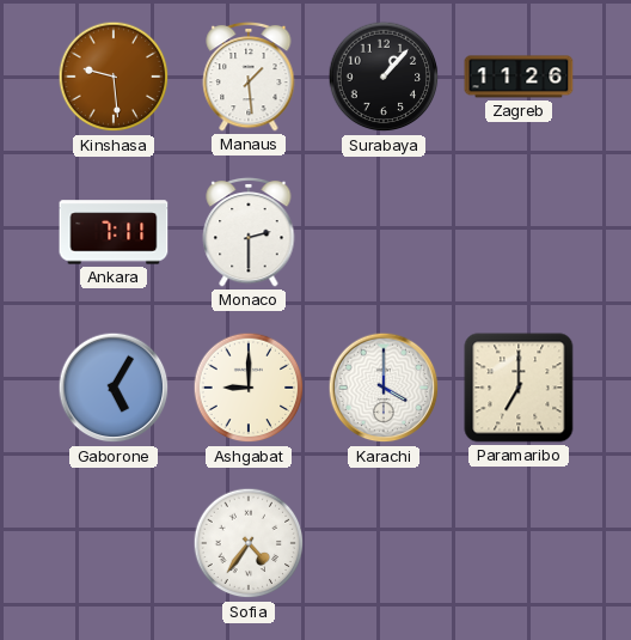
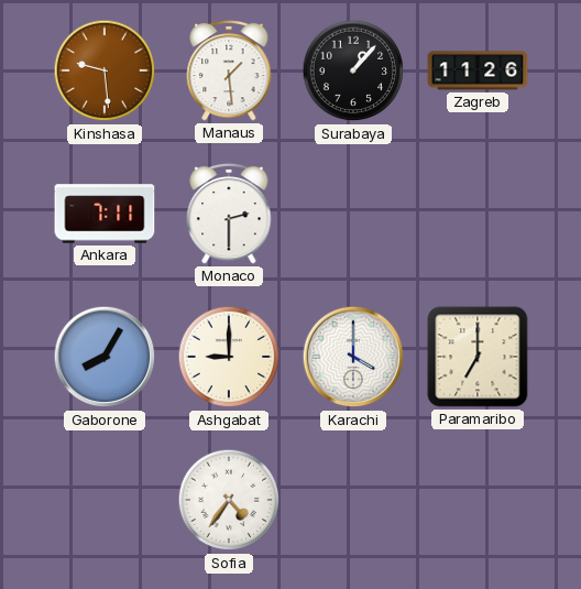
Gaborone: 5:05 -> 8:05
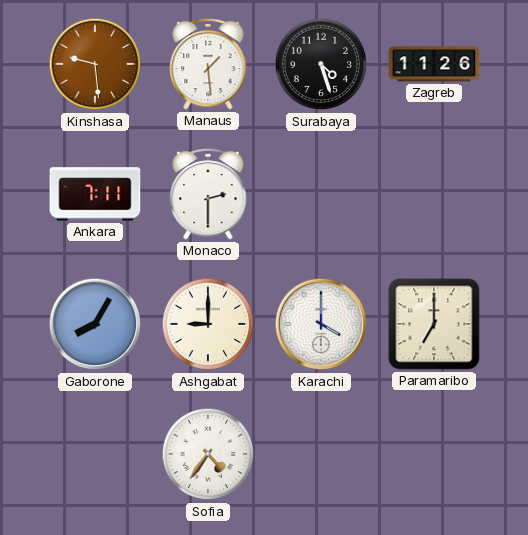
Surabaya: 1:07 -> 4:27
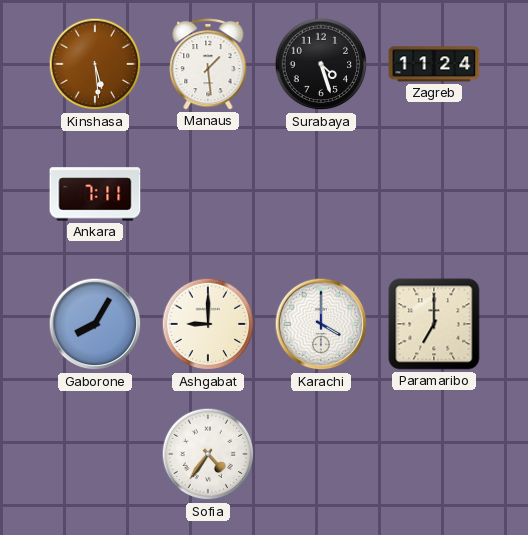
Kinshasa: 9:29 -> 5:29
Zagreb: 11:26 -> 11:24
Monaco: 2:30 -> none
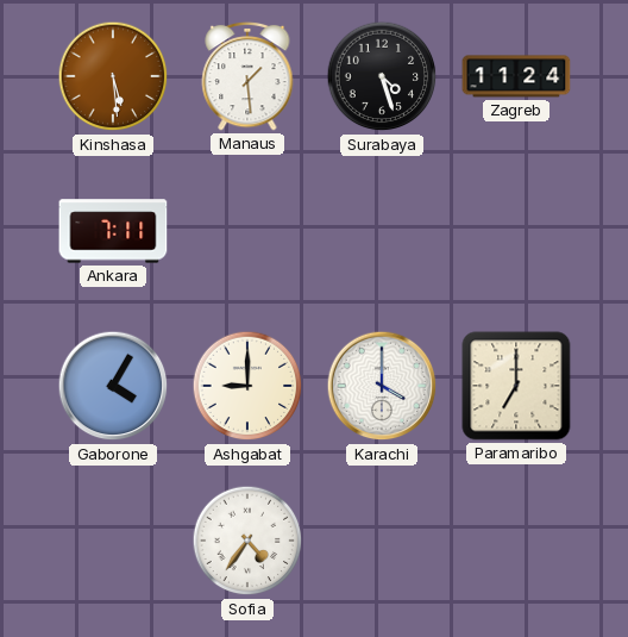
Gaborone: 8:05 -> 4:05
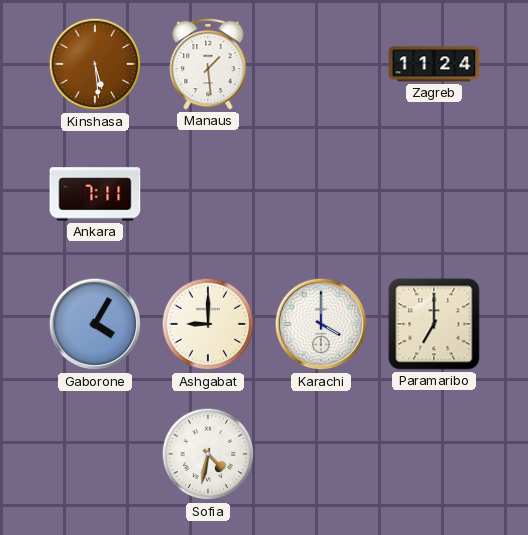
Surabaya: 4:27 -> none
Sofia: 4:36 -> 4:32
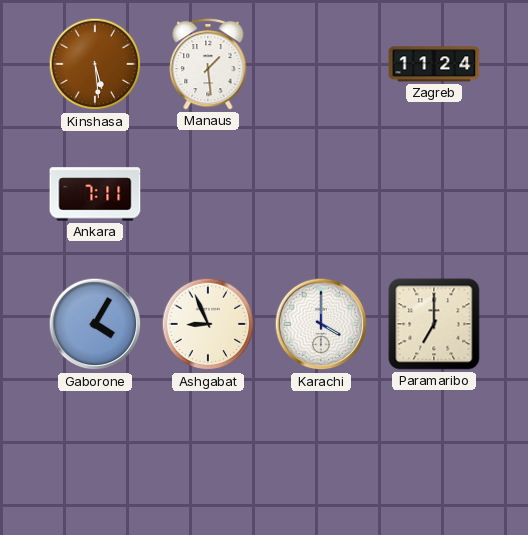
Ashgabat: 9:00 -> 8:56
Sofia: 4:32 -> none
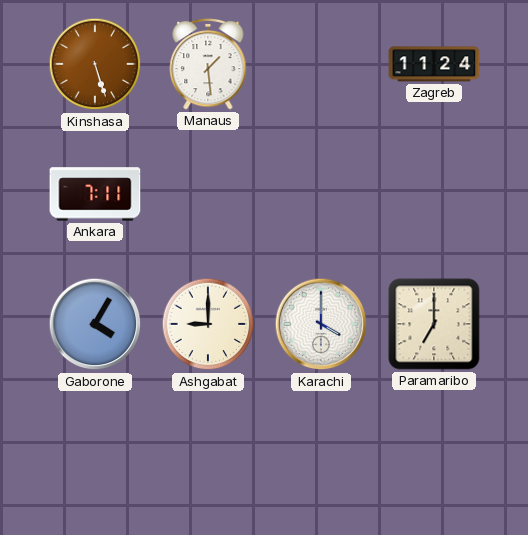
Kinshasa: 5:29 -> 5:27
Ashgabat: 8:56 -> 9:00
